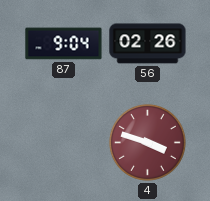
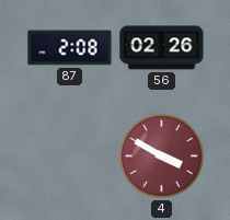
87: 9:04 -> 2:08
4: 3:48 -> 3:50
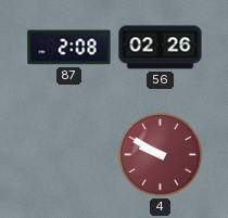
4: 3:50 -> 9:50
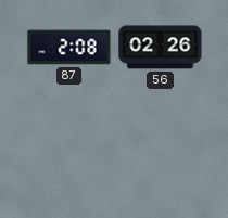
4: 9:50 -> none
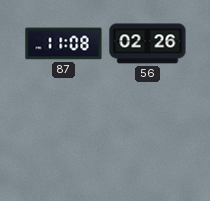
87: 2:08 -> 11:08
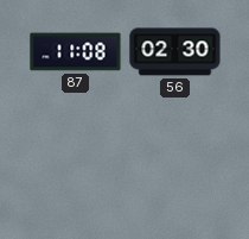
56: 02:26 -> 02:30
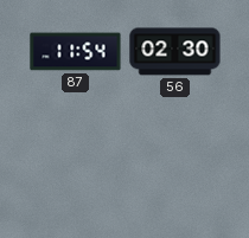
87: 11:08 -> 11:54
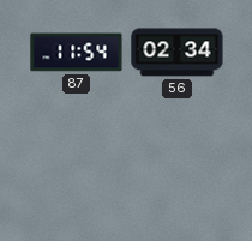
56: 02:30 -> 02:34
